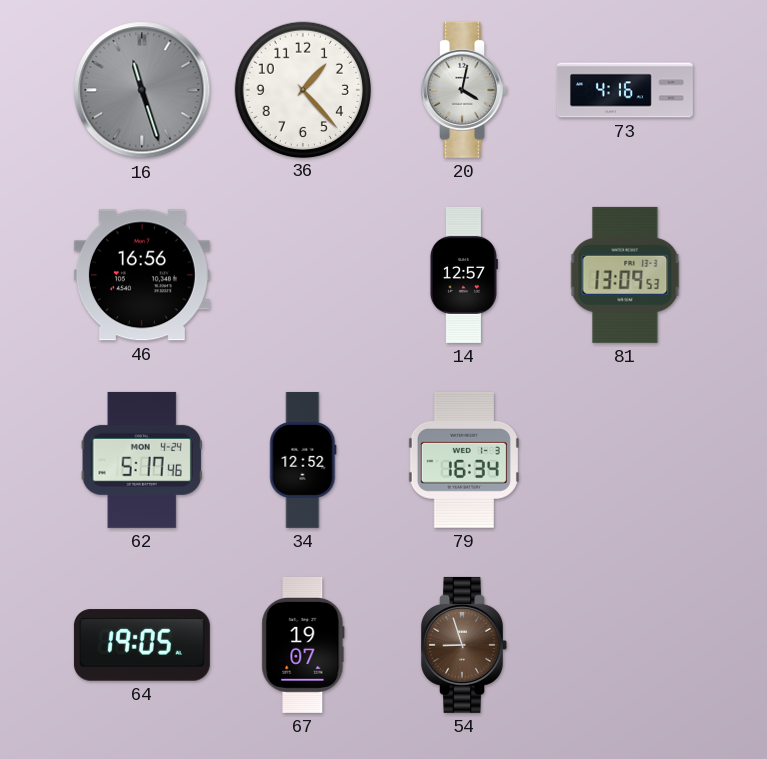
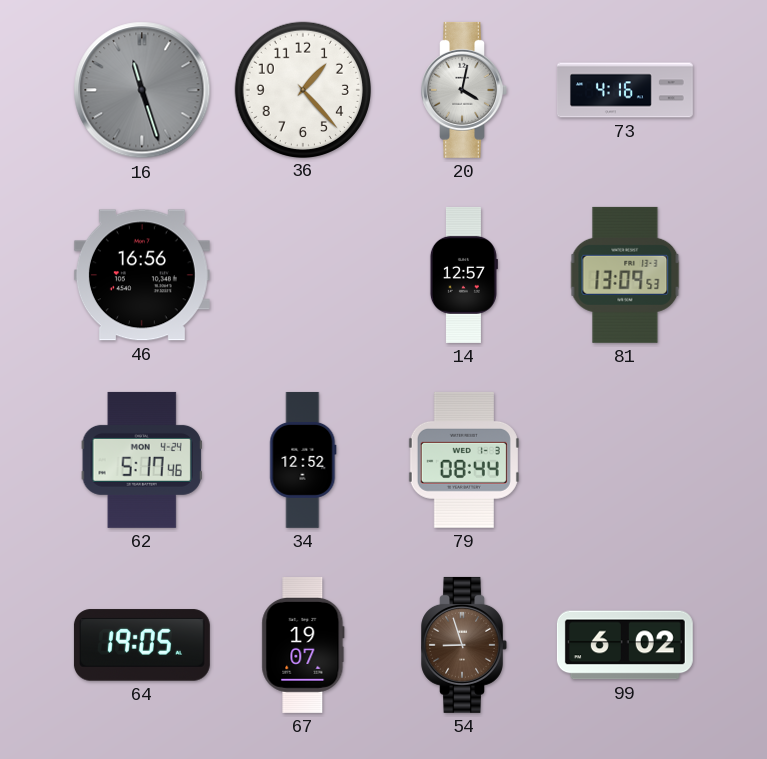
79: 16:34 -> 08:44
99: none -> 6:02
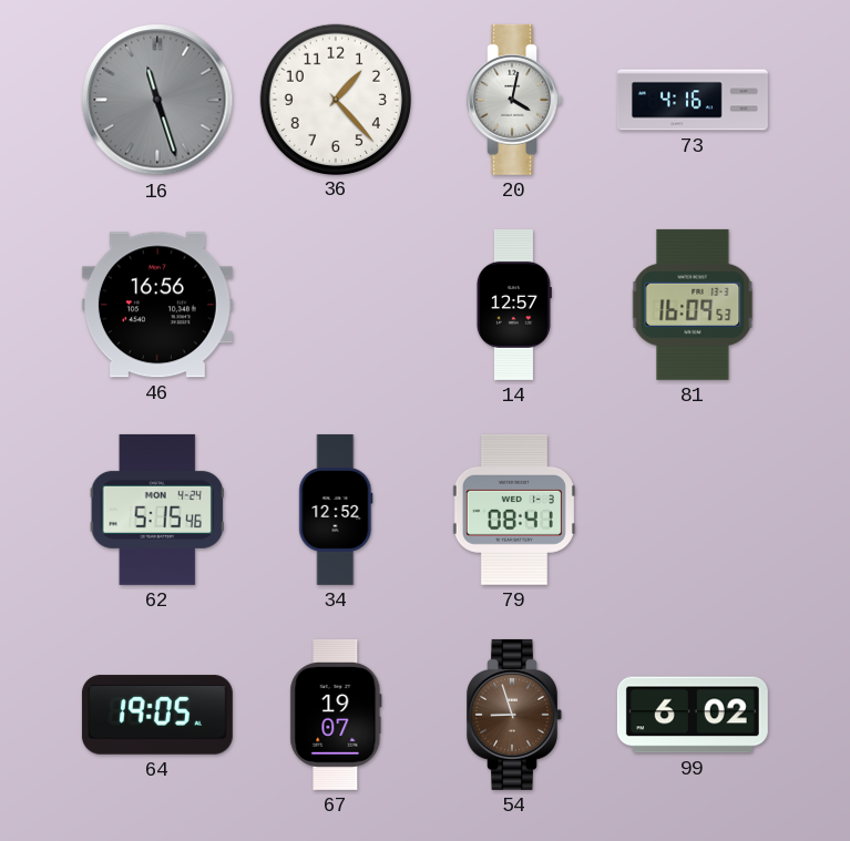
81: 13:09 -> 16:09
62: 5:17 -> 5:15
79: 08:44 -> 08:41
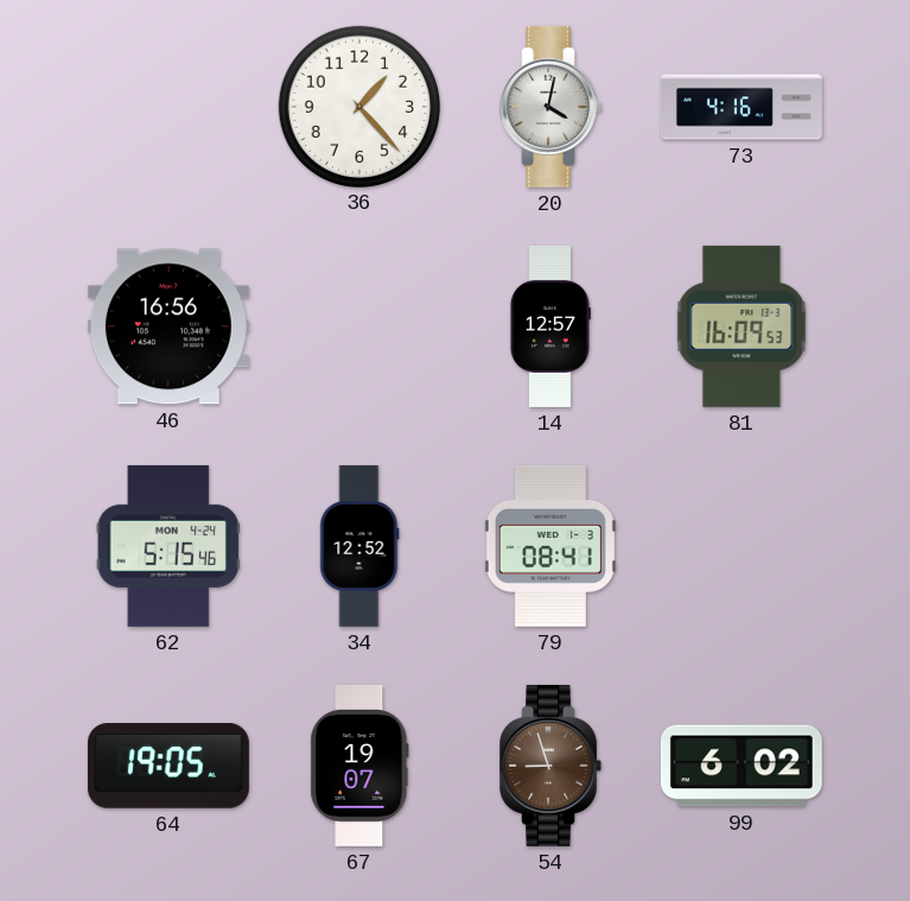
16: 11:27 -> none
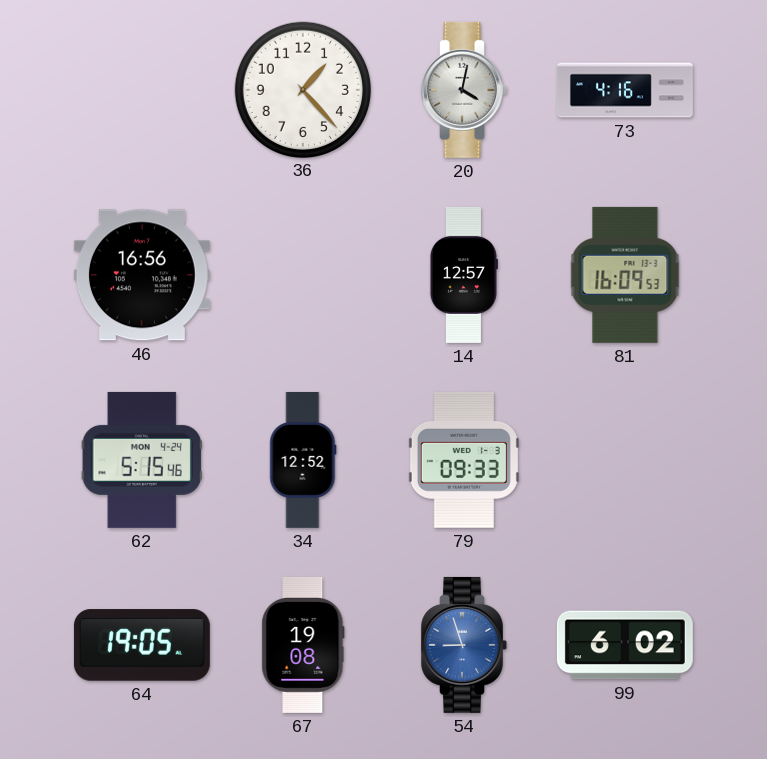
79: 08:41 -> 09:33
67: 19:07 -> 19:08
54 dial: brown -> blue
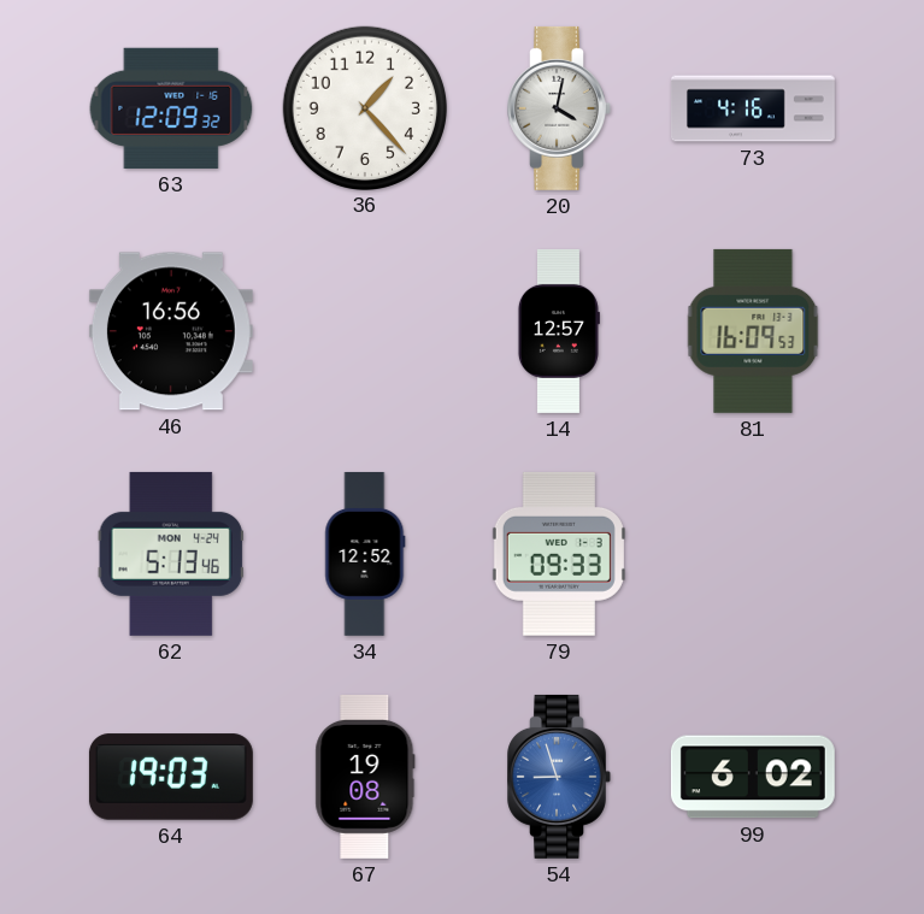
63: none -> 12:09
62: 5:15 -> 5:13
64: 19:05 -> 19:03
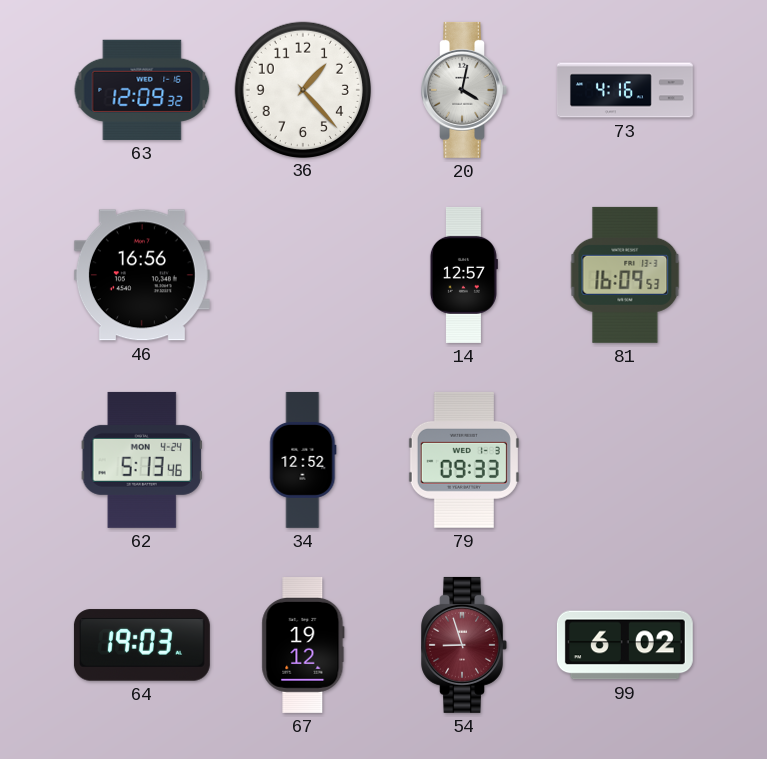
67: 19:08 -> 19:12
54 dial: blue -> burgundy
